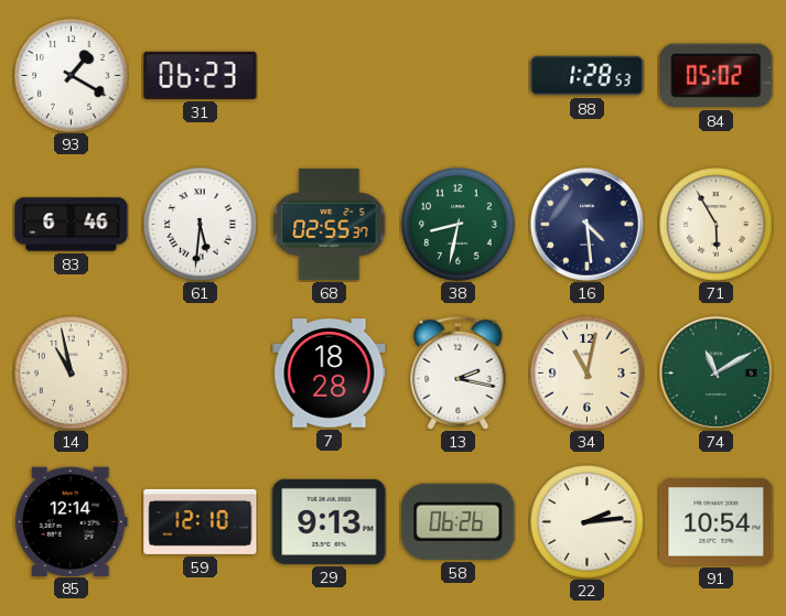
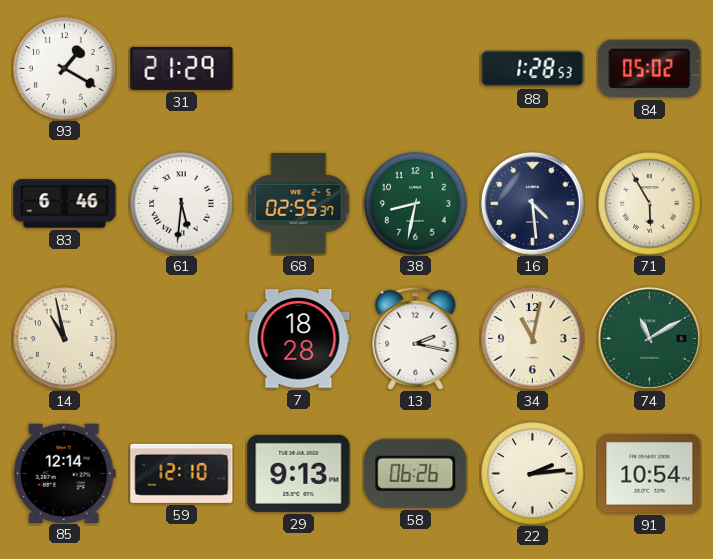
31: 06:23 -> 21:29
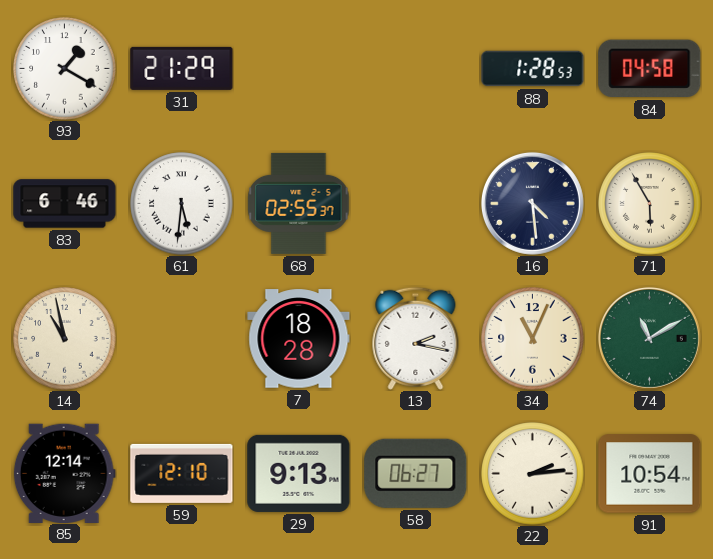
84: 05:02 -> 04:58
38: 8:32 -> none
34: 11:02 -> 11:04
58: 06:26 -> 06:27
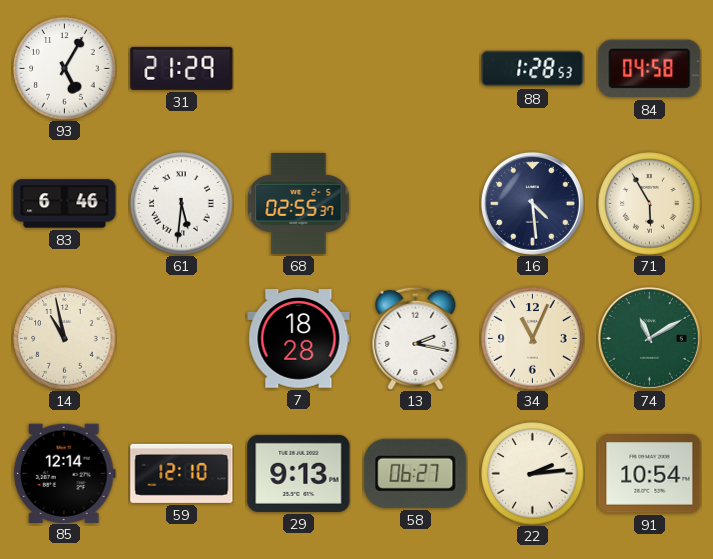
93: 1:20 -> 5:05
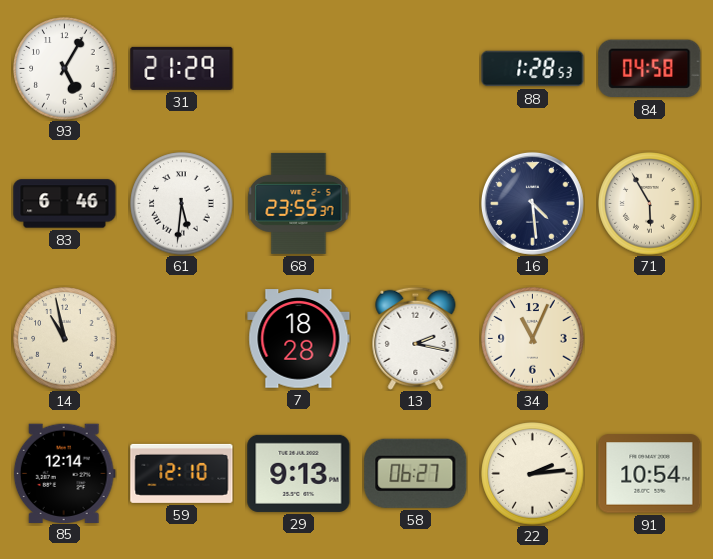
68: 02:55 -> 23:55
74: 11:10 -> none
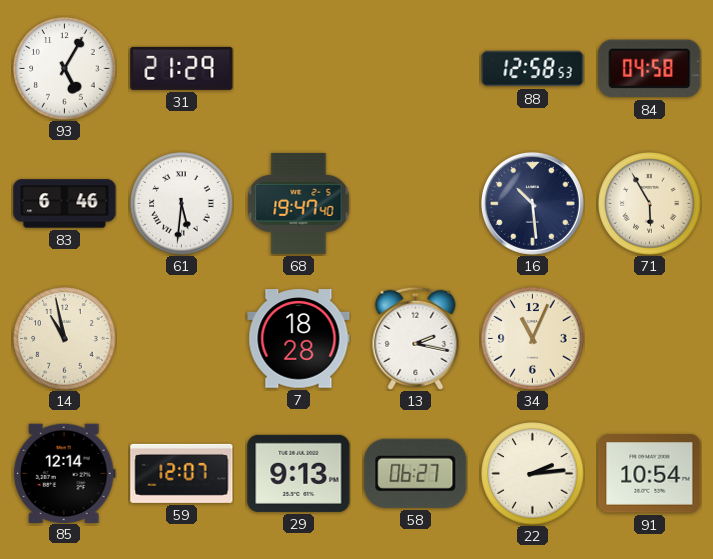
88: 1:28 -> 12:58
68: 23:55 -> 19:47
16: 4:29 -> 10:29
59: 12:10 -> 12:07
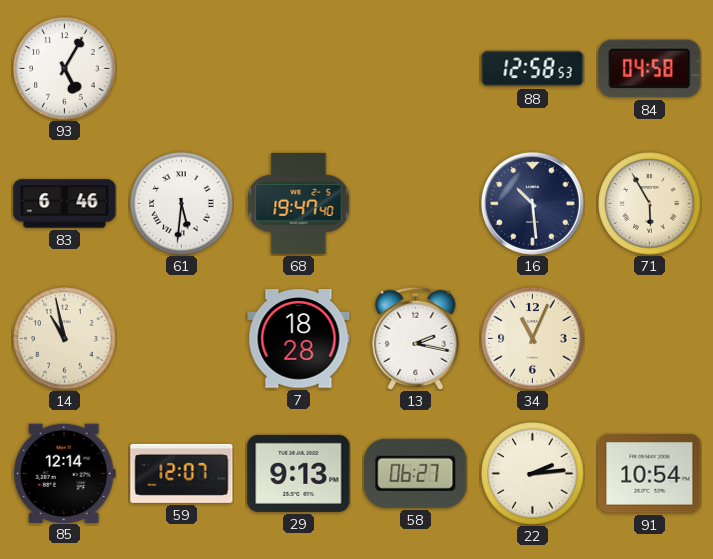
31: 21:29 -> none
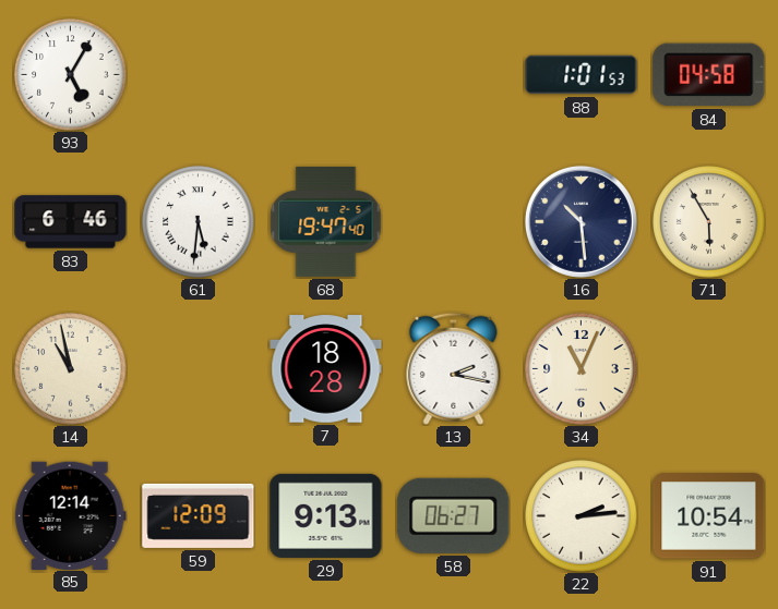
88: 12:58 -> 1:01
59: 12:07 -> 12:09
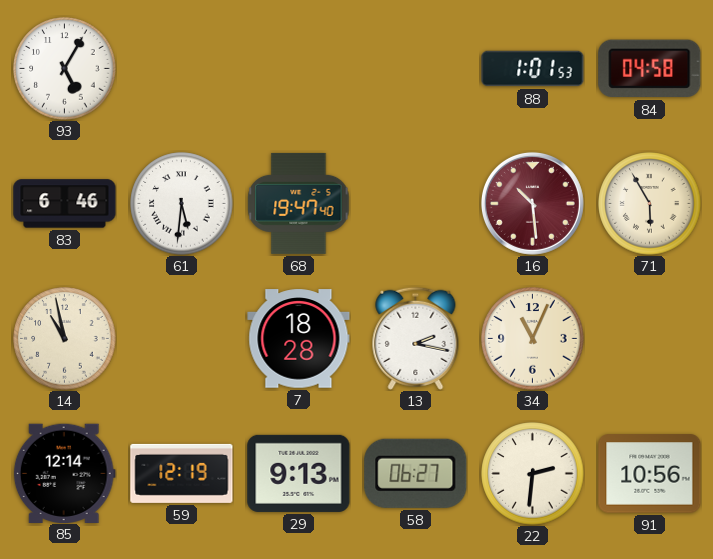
16 dial: navy -> burgundy
59: 12:09 -> 12:19
22: 2:14 -> 2:31
91: 10:54 -> 10:56
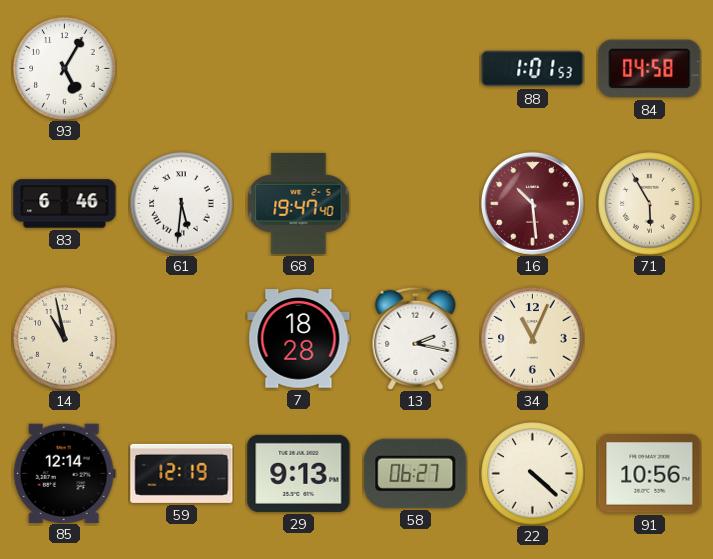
22: 2:31 -> 4:22
